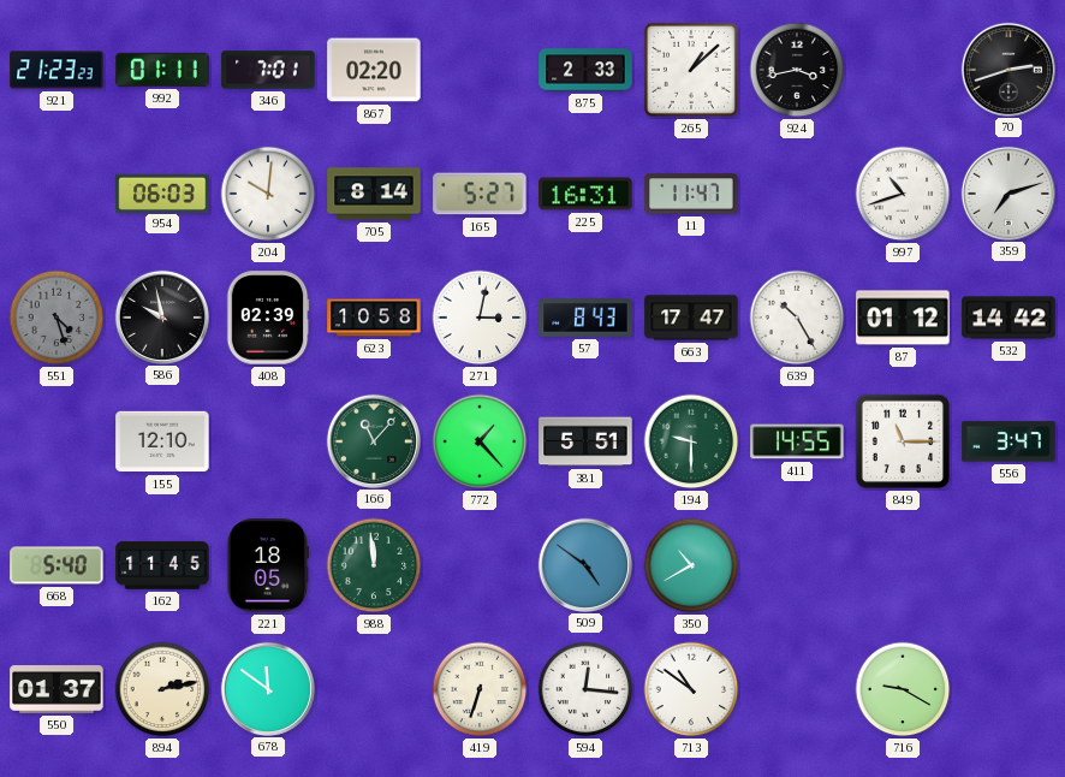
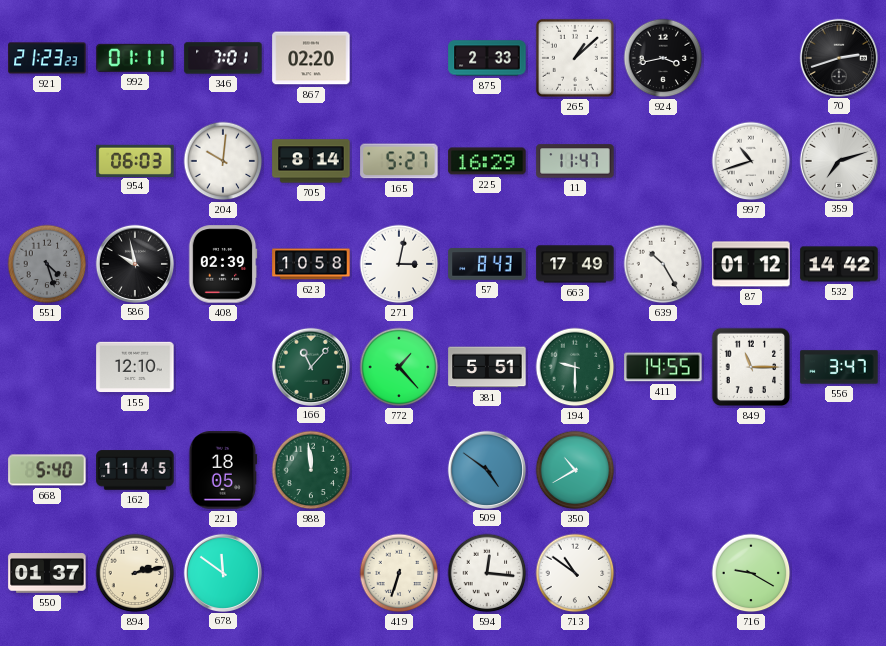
225: 16:31 -> 16:29
663: 17:47 -> 17:49
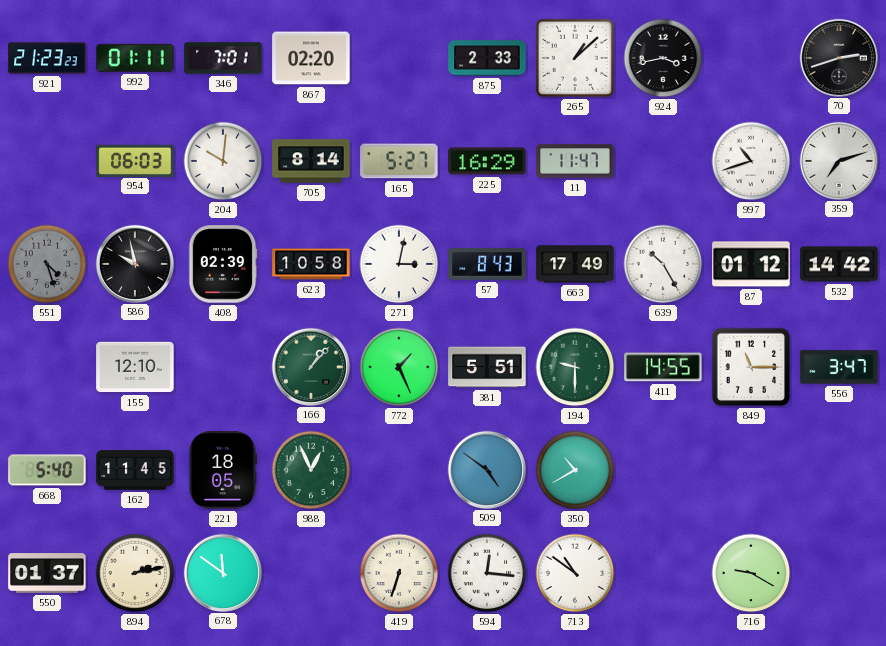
166: 11:07 -> 1:07
772: 1:23 -> 1:26
988: 11:59 -> 12:56
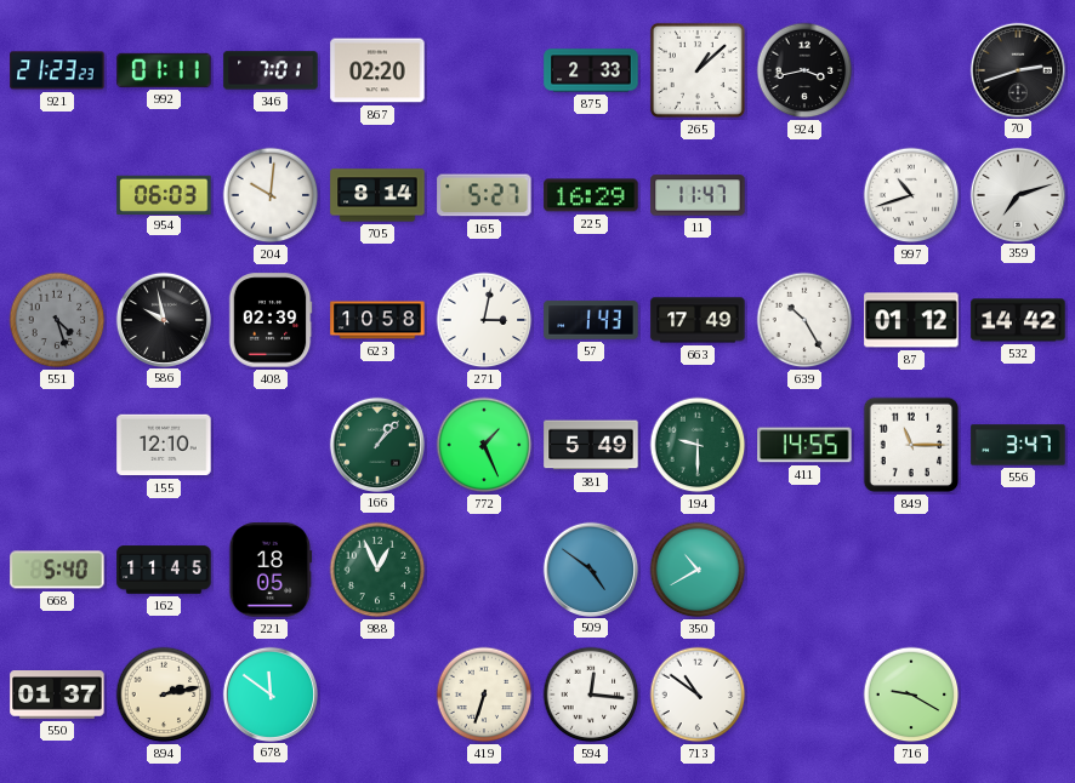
57: 8:43 -> 1:43
381: 5:51 -> 5:49
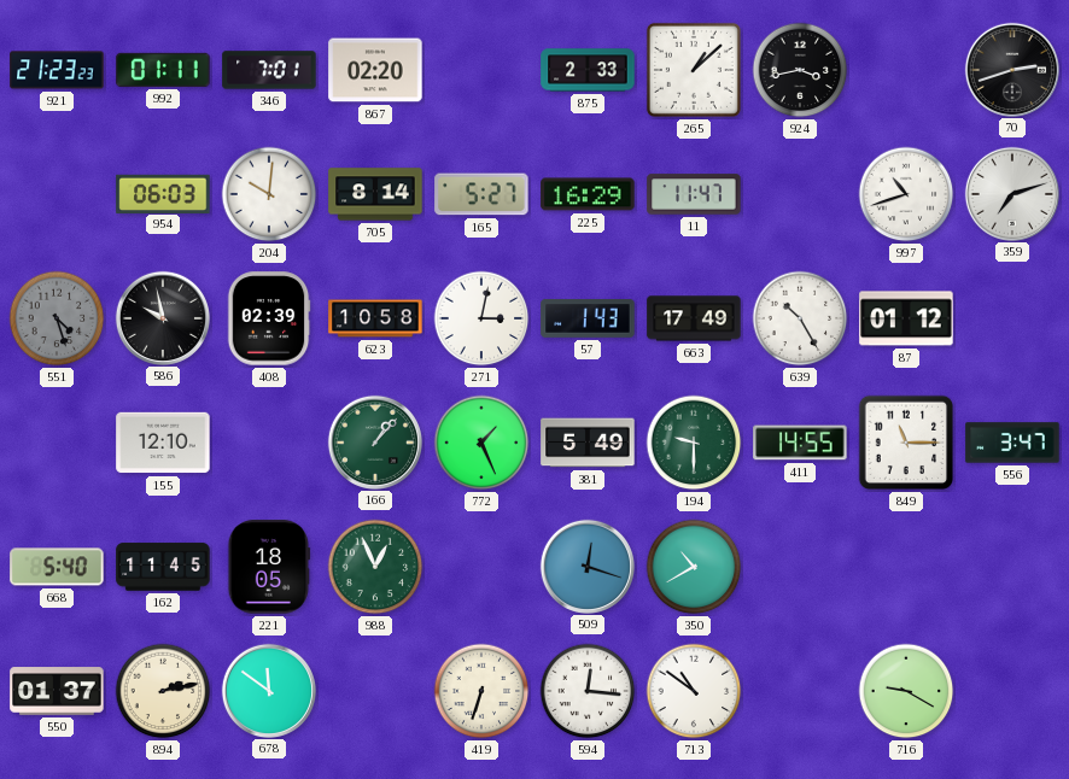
532: 14:42 -> none
509: 4:51 -> 12:18
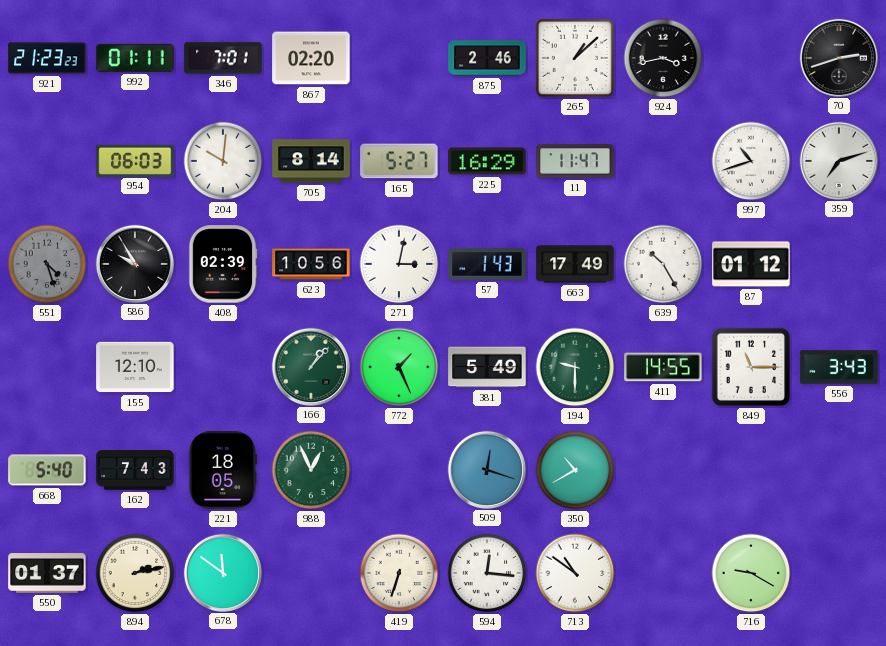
875: 2:33 -> 2:46
586: 9:58 -> 9:55
623: 10:58 -> 10:56
556: 3:47 -> 3:43
162: 11:45 -> 7:43
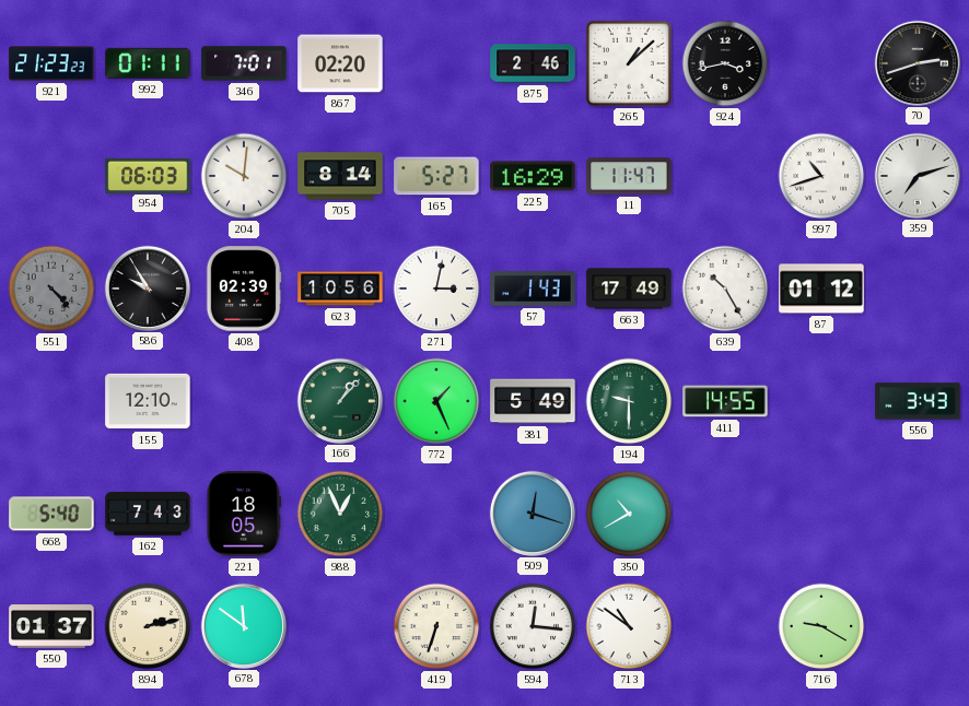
551: 4:27 -> 4:23
849: 11:15 -> none
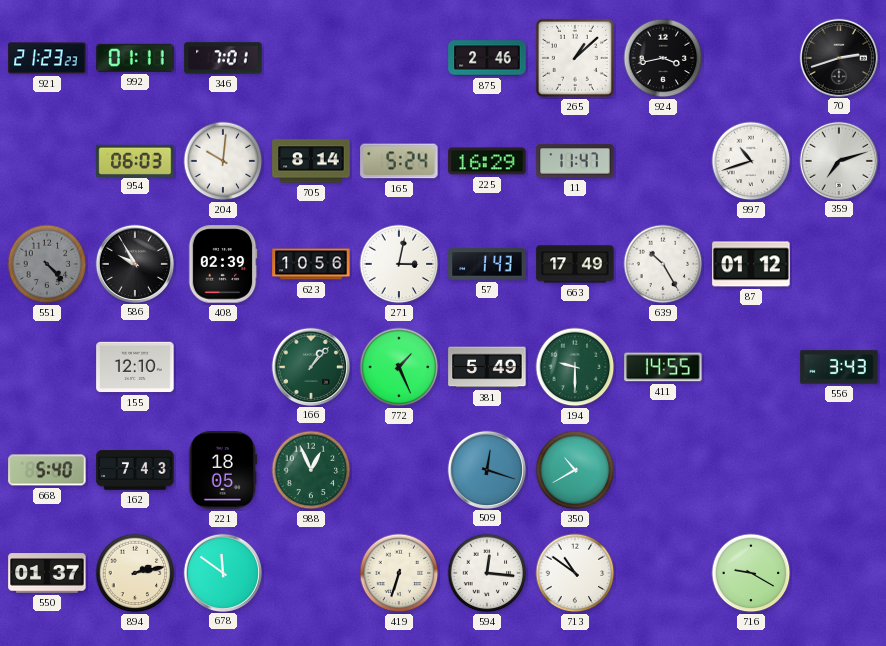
867: 02:20 -> none
165: 5:27 -> 5:24
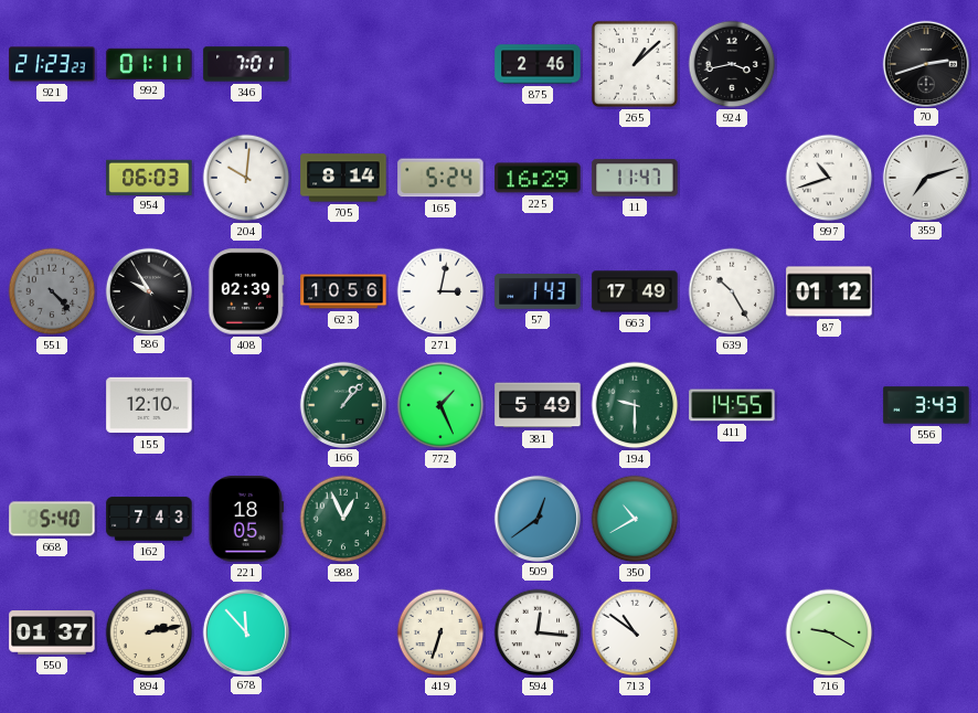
509: 12:18 -> 12:39
678: 11:51 -> 11:53
